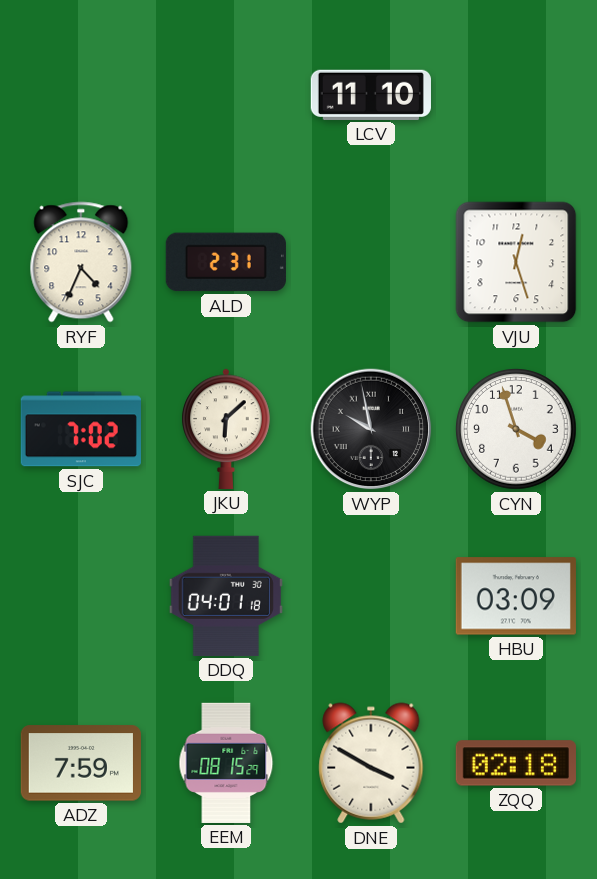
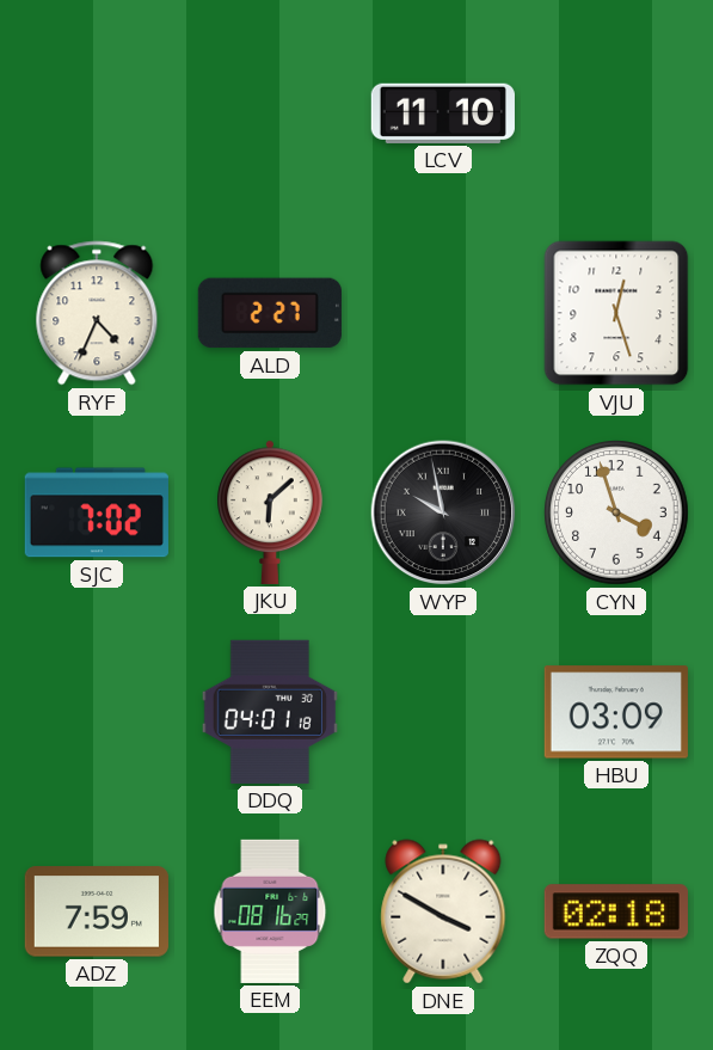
ALD: 2:31 -> 2:27
EEM: 08:15 -> 08:16
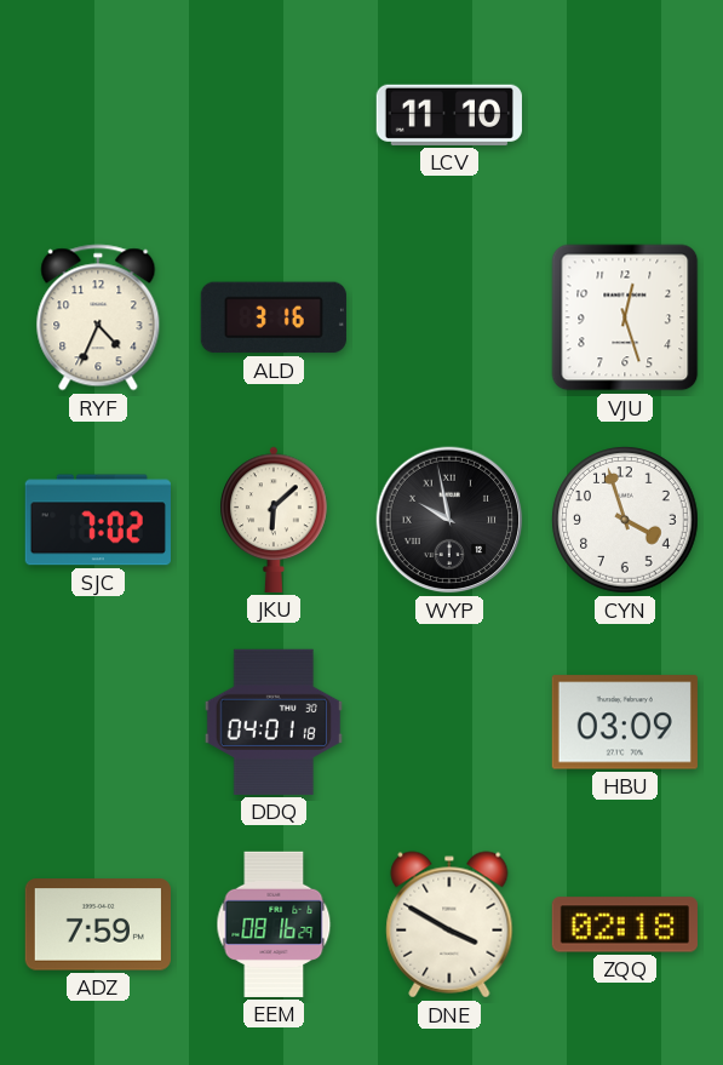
ALD: 2:27 -> 3:16
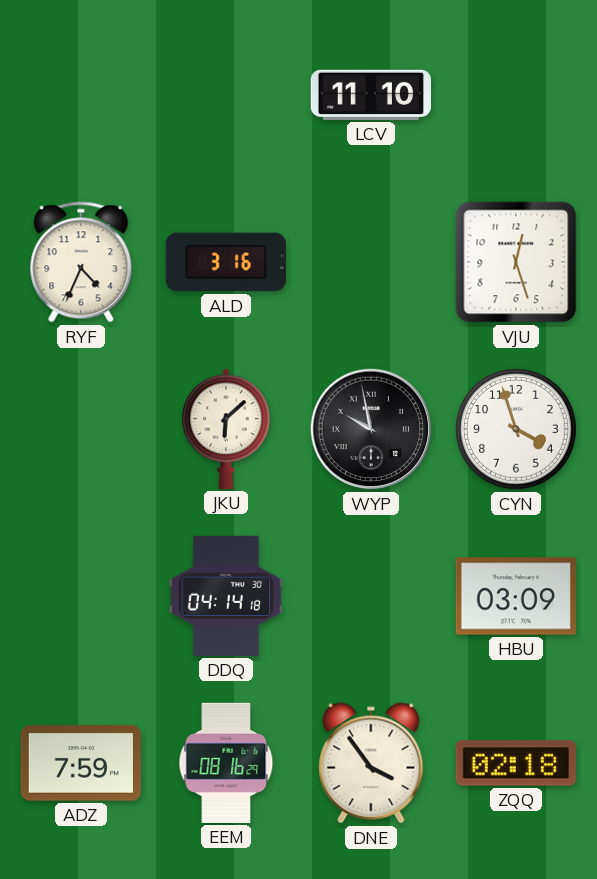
SJC: 7:02 -> none
DDQ: 04:01 -> 04:14
DNE: 3:50 -> 3:54
